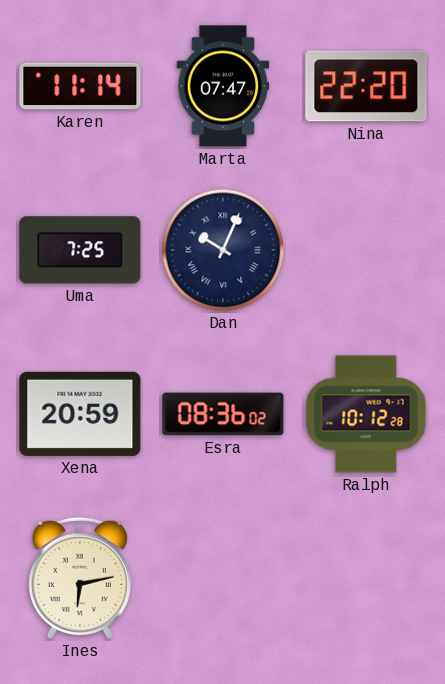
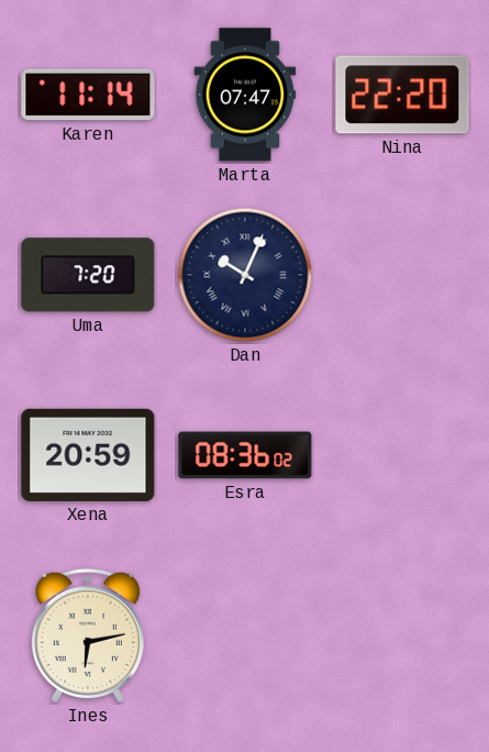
Uma: 7:25 -> 7:20
Ralph: 10:12 -> none
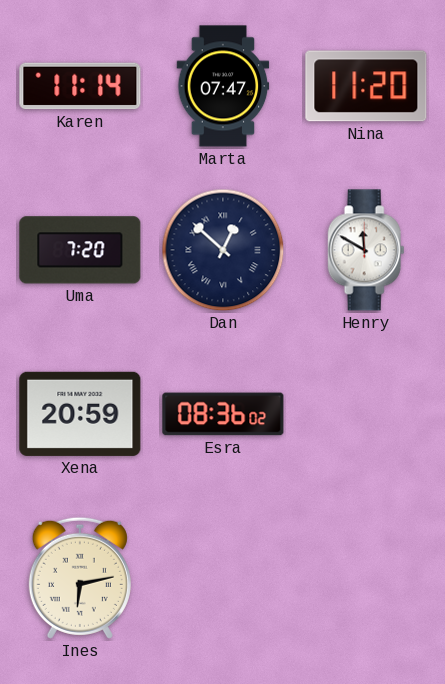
Nina: 22:20 -> 11:20
Dan: 10:04 -> 12:52
Henry: none -> 11:50
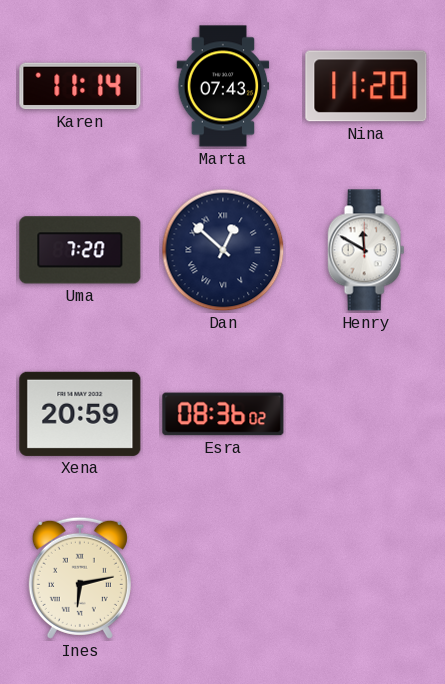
Marta: 07:47 -> 07:43
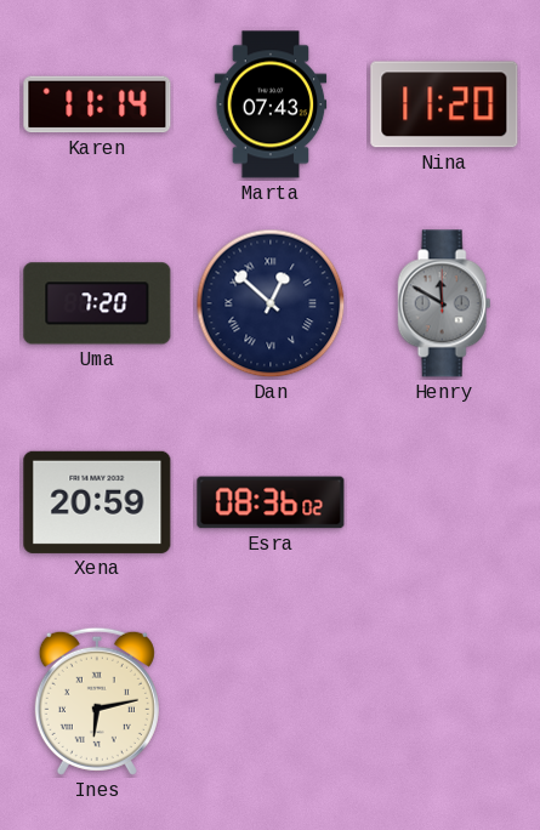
Henry dial: white -> grey
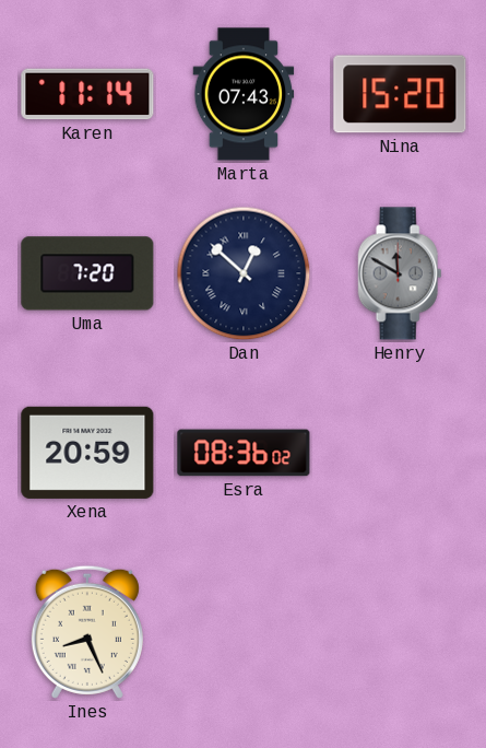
Nina: 11:20 -> 15:20
Ines: 6:13 -> 8:26
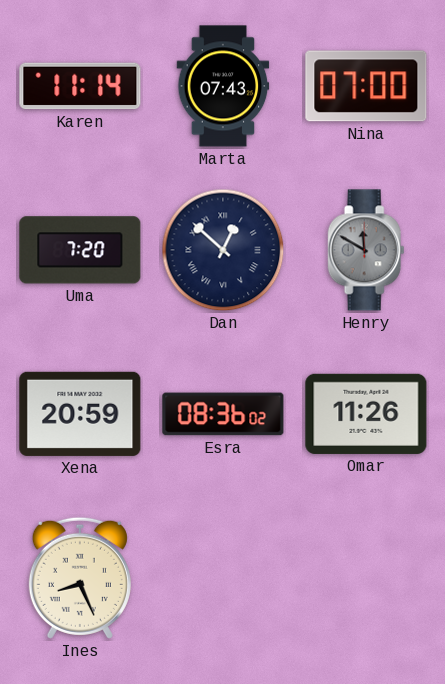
Nina: 15:20 -> 07:00
Omar: none -> 11:26
